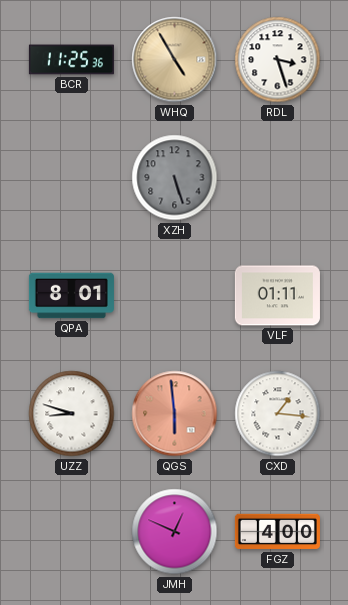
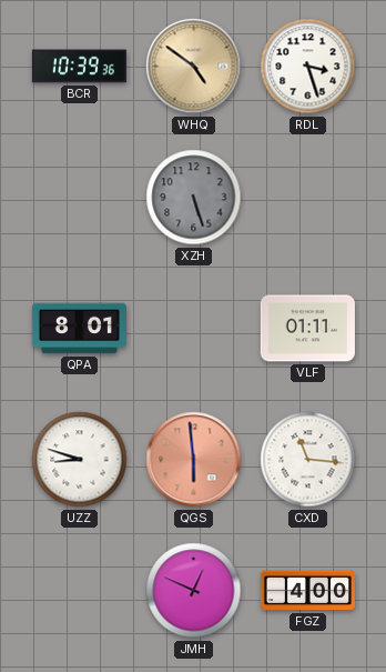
BCR: 11:25 -> 10:39
WHQ: 4:55 -> 4:51
CXD: 1:16 -> 11:16
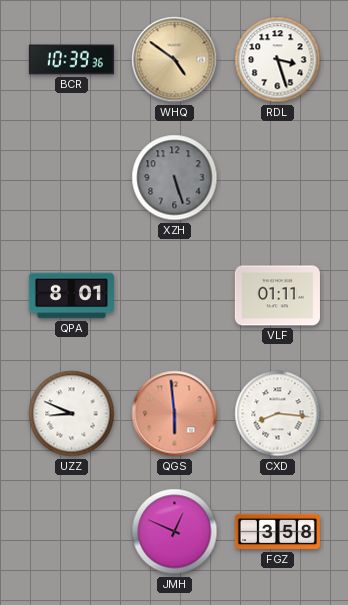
UZZ: 8:48 -> 8:49
CXD: 11:16 -> 8:16
FGZ: 4:00 -> 3:58
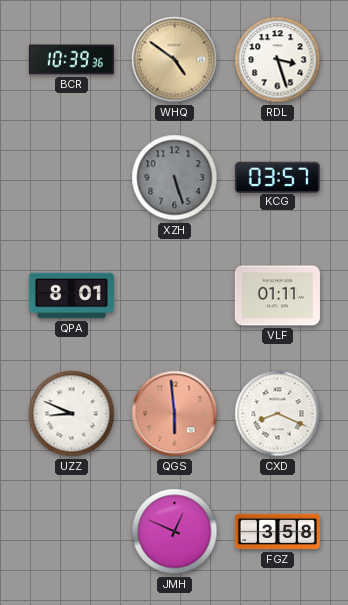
KCG: none -> 03:57
CXD: 8:16 -> 8:19
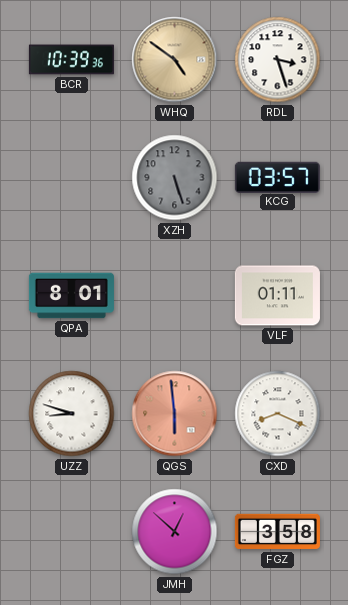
UZZ: 8:49 -> 8:48
JMH: 12:49 -> 12:52
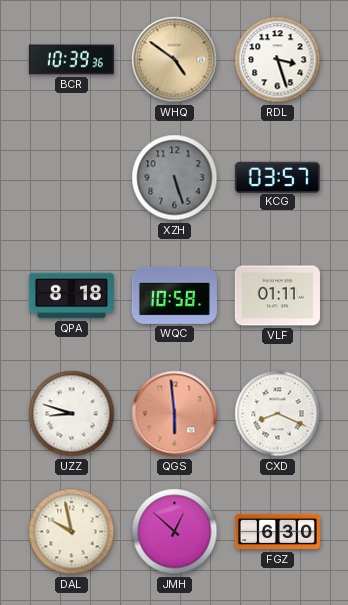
QPA: 8:01 -> 8:18
WQC: none -> 10:58
DAL: none -> 9:58
FGZ: 3:58 -> 6:30
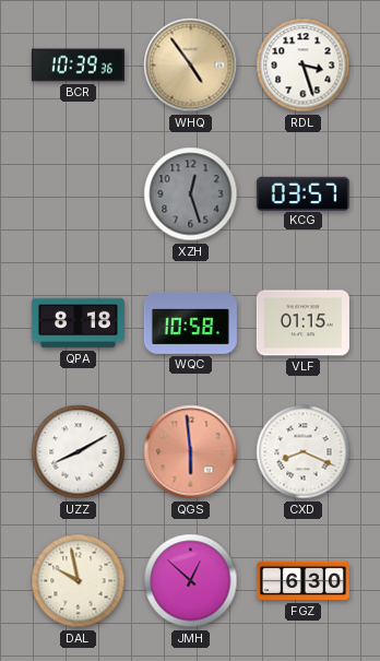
WHQ: 4:51 -> 4:54
XZH: 5:27 -> 12:27
VLF: 01:11 -> 01:15
UZZ: 8:48 -> 8:10
